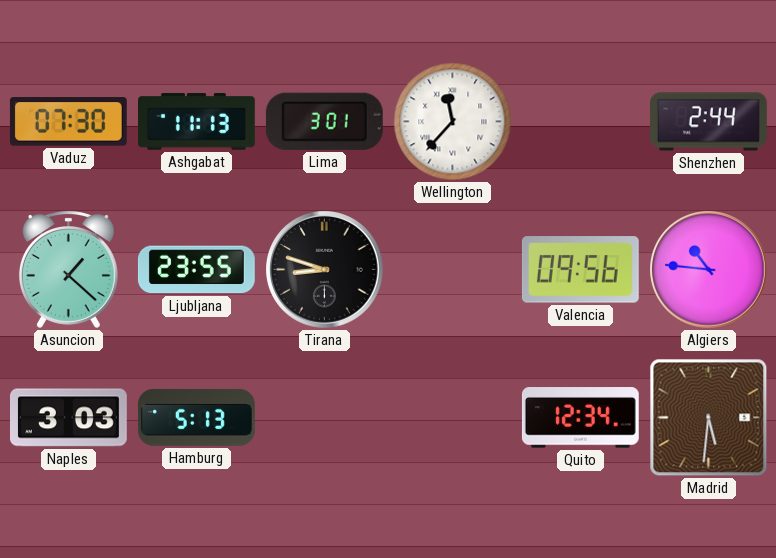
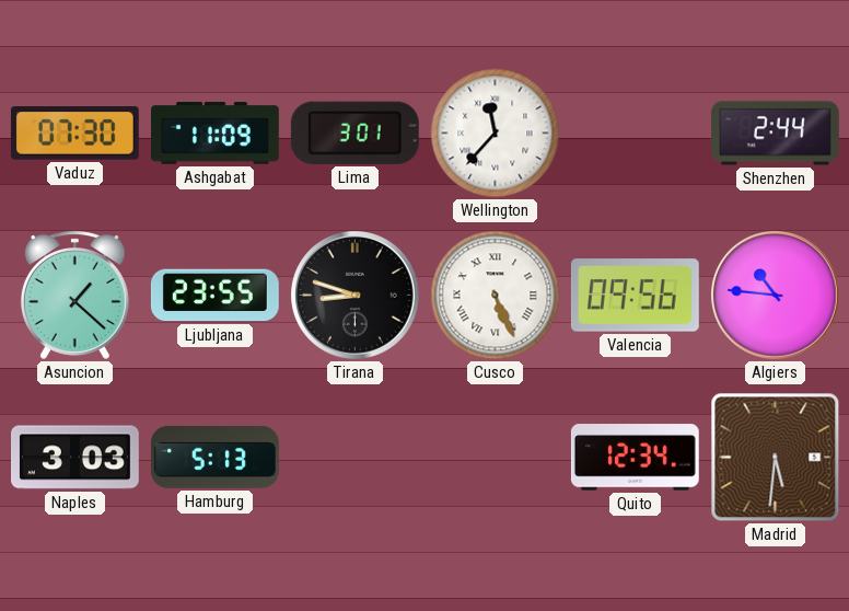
Ashgabat: 11:13 -> 11:09
Cusco: none -> 5:26
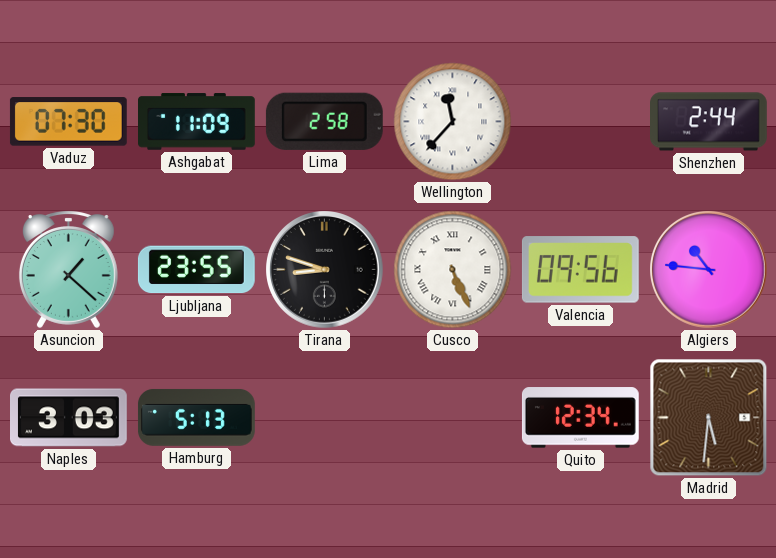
Lima: 3:01 -> 2:58
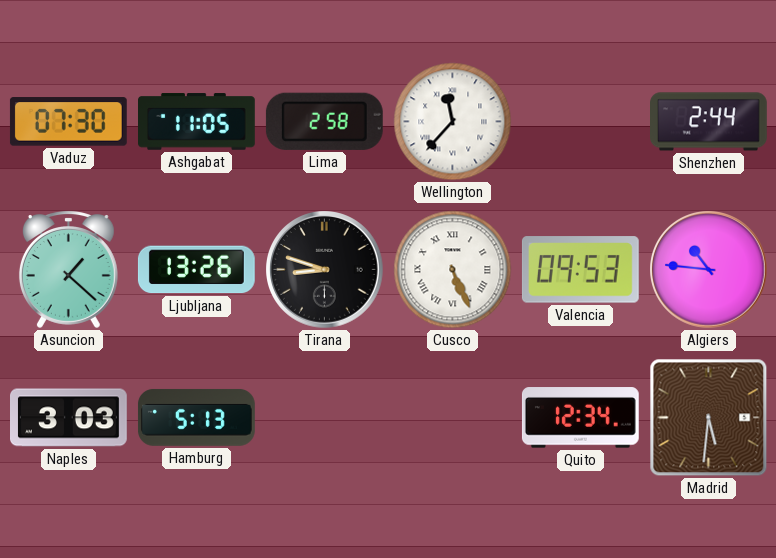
Ashgabat: 11:09 -> 11:05
Ljubljana: 23:55 -> 13:26
Valencia: 09:56 -> 09:53
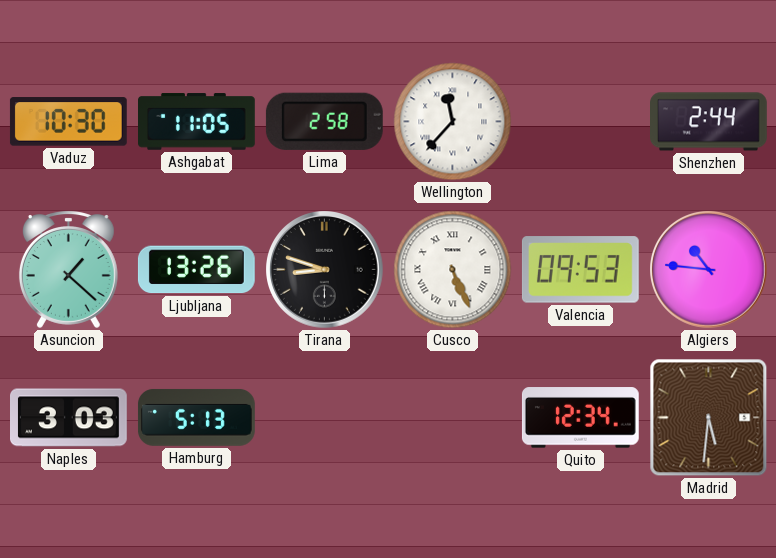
Vaduz: 07:30 -> 10:30
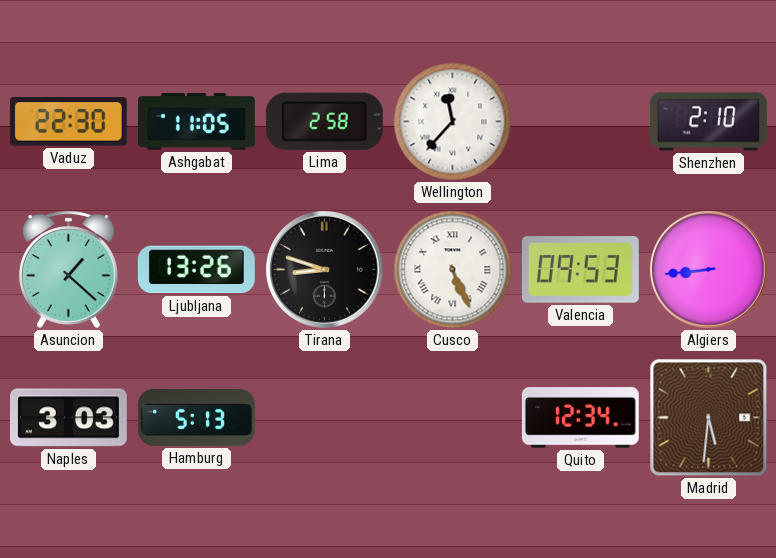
Vaduz: 10:30 -> 22:30
Shenzhen: 2:44 -> 2:10
Algiers: 10:46 -> 8:44
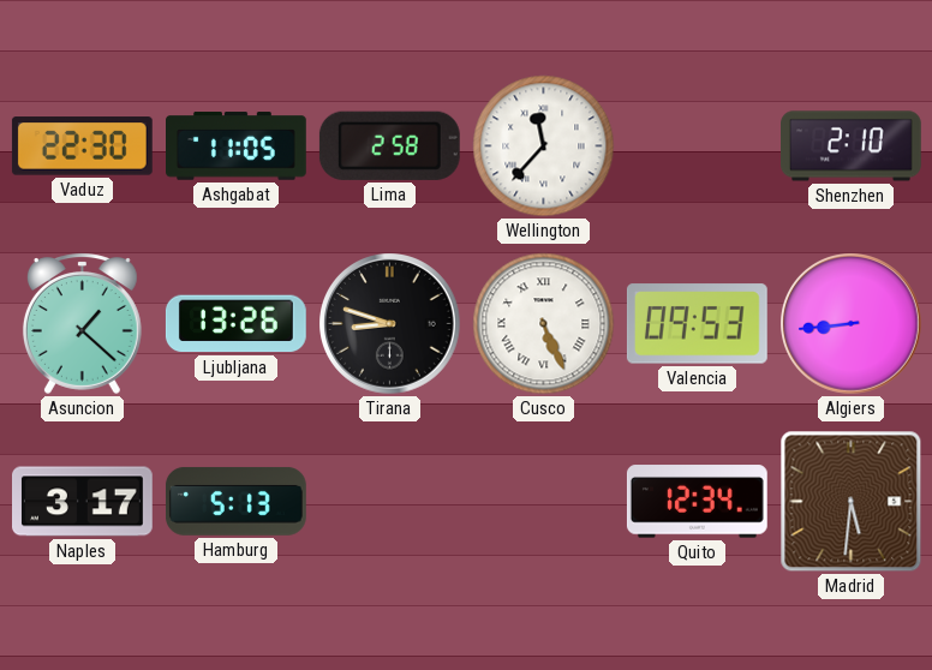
Naples: 3:03 -> 3:17
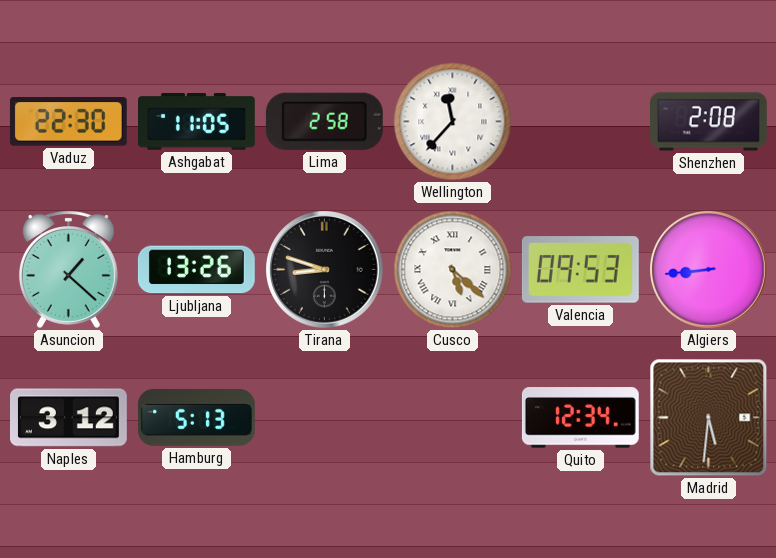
Shenzhen: 2:10 -> 2:08
Cusco: 5:26 -> 5:22
Naples: 3:17 -> 3:12
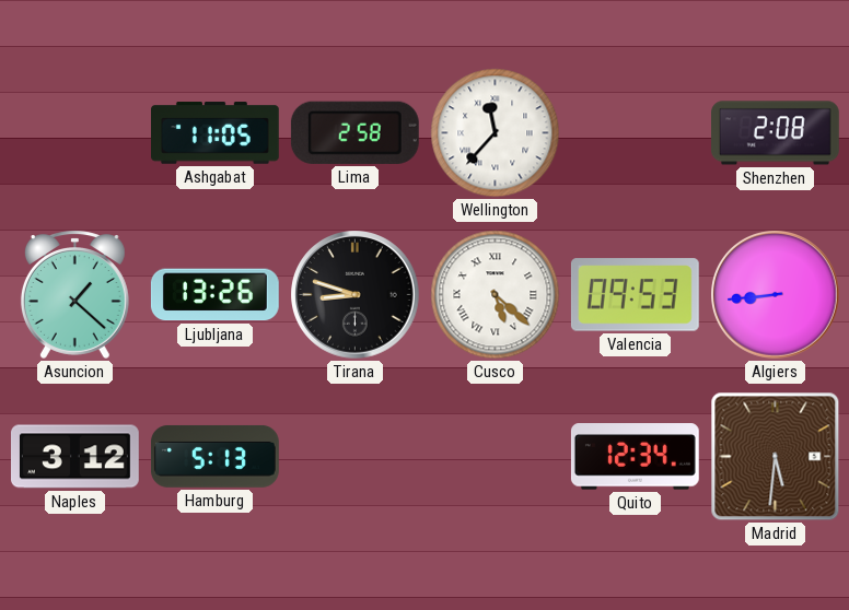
Vaduz: 22:30 -> none
